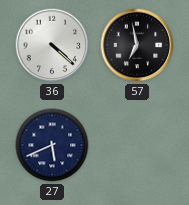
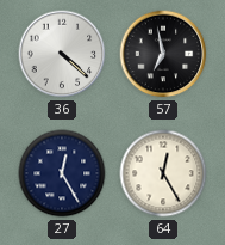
27: 5:41 -> 12:25
64: none -> 12:25
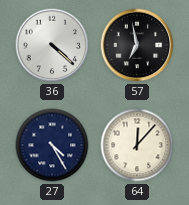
27: 12:25 -> 4:25
64: 12:25 -> 12:07
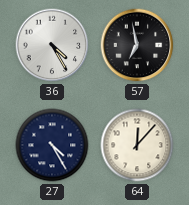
36: 4:22 -> 4:25
